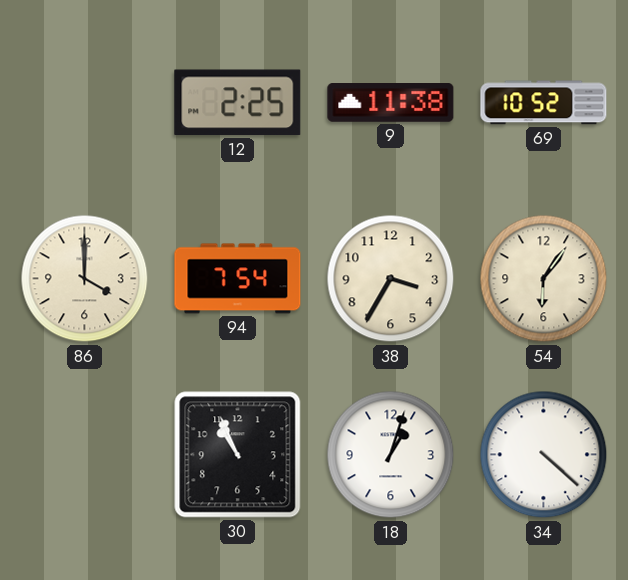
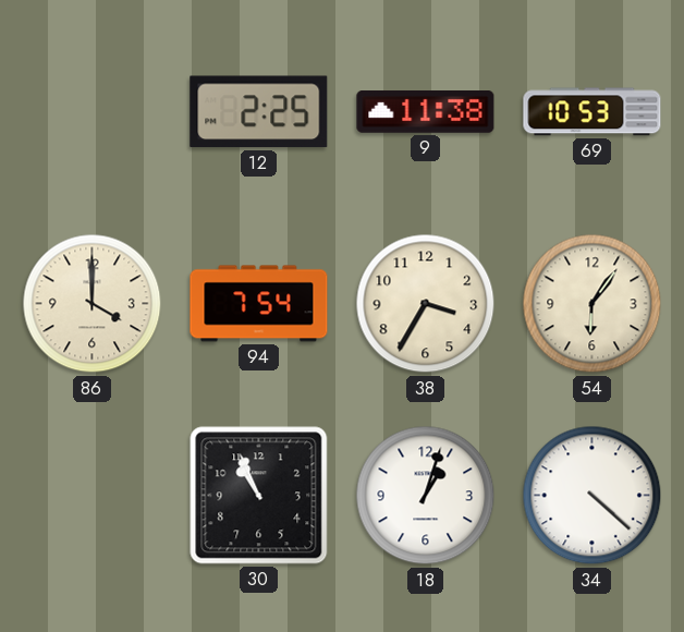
69: 10:52 -> 10:53
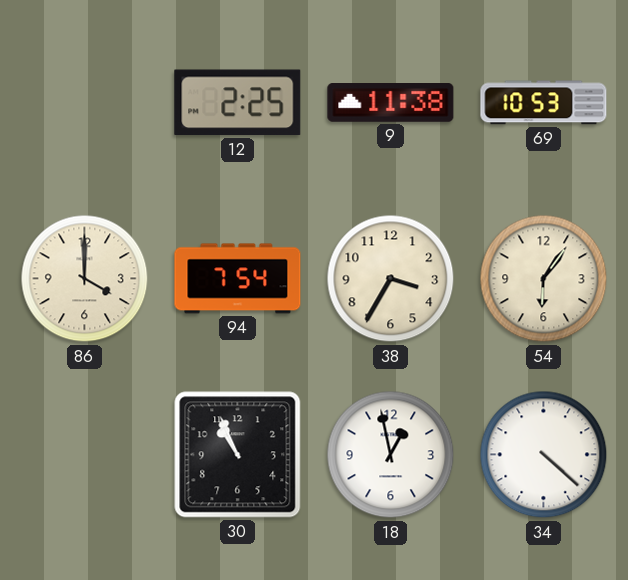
18: 1:03 -> 12:58
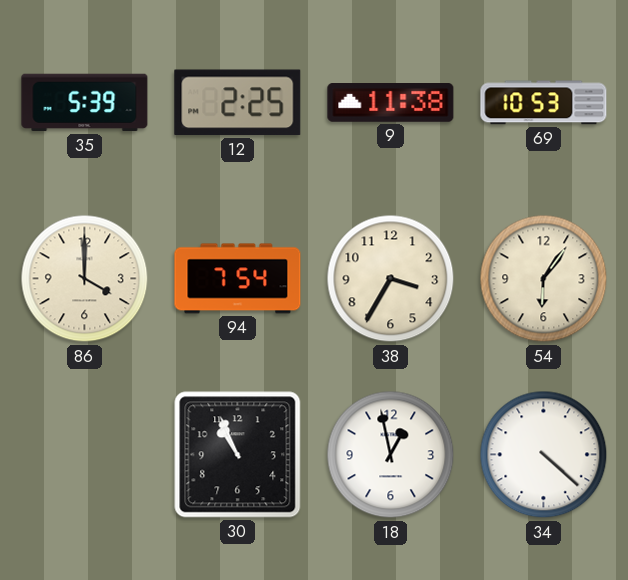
35: none -> 5:39
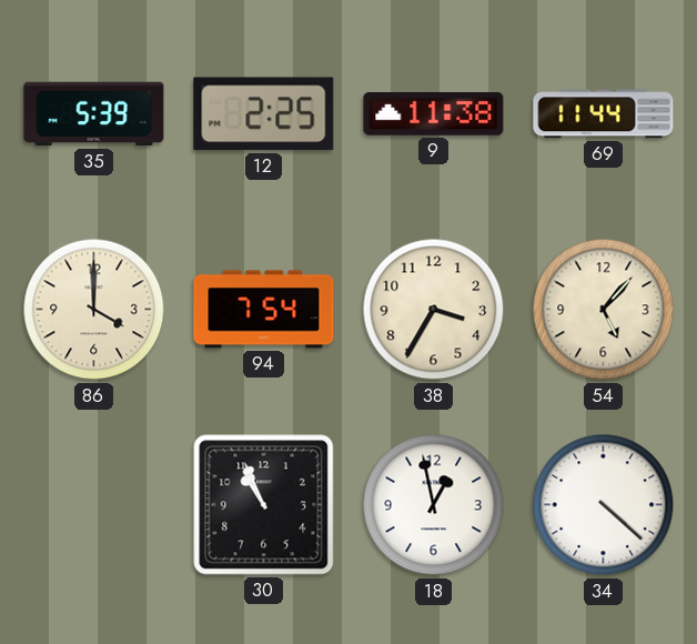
69: 10:53 -> 11:44
54: 6:06 -> 5:07
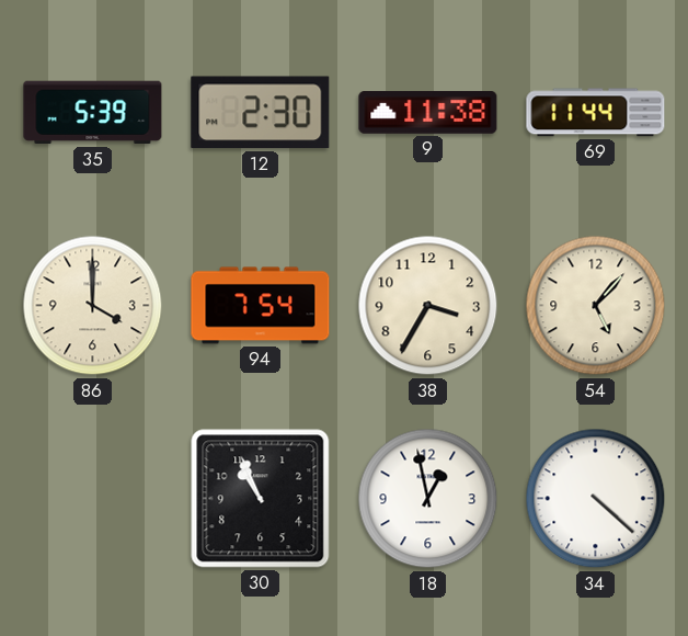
12: 2:25 -> 2:30
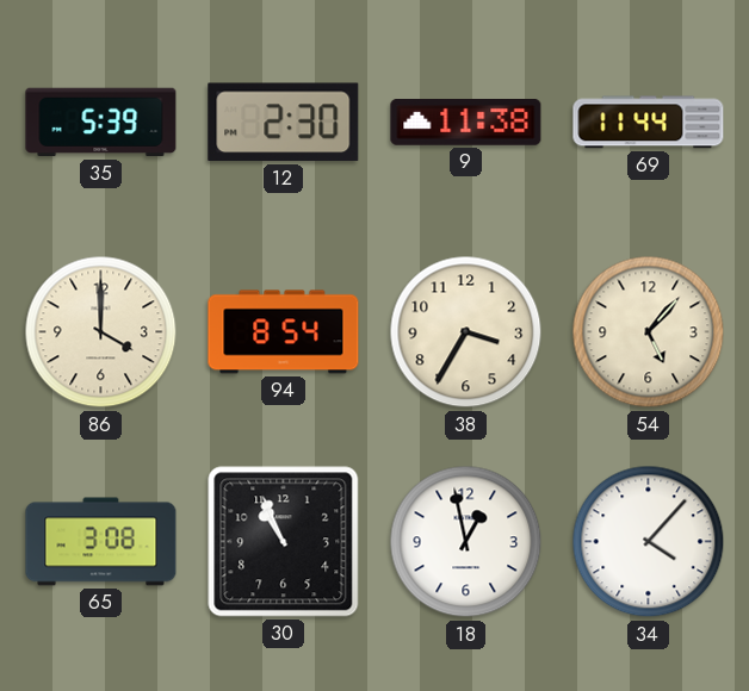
94: 7:54 -> 8:54
65: none -> 3:08
34: 4:22 -> 4:07
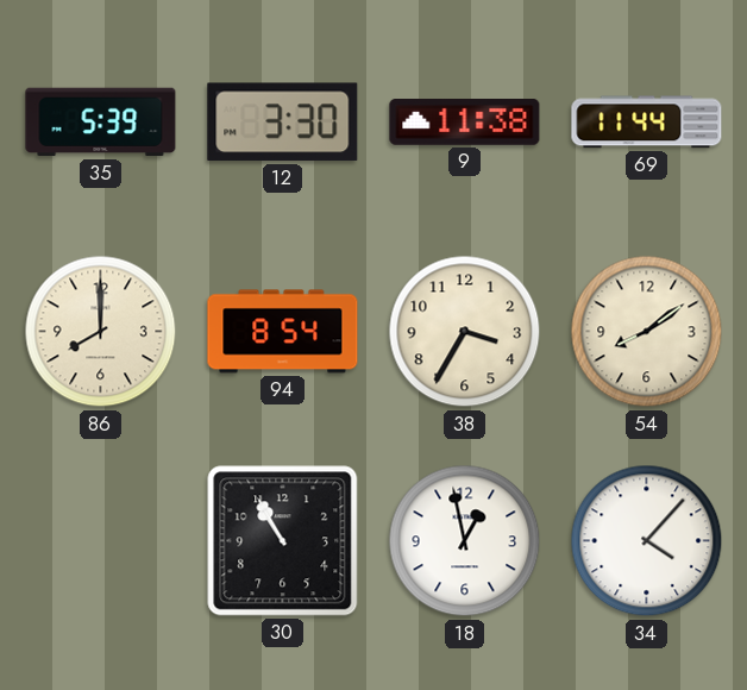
12: 2:30 -> 3:30
86: 4:00 -> 8:00
54: 5:07 -> 8:09
65: 3:08 -> none
30: 10:56 -> 10:55
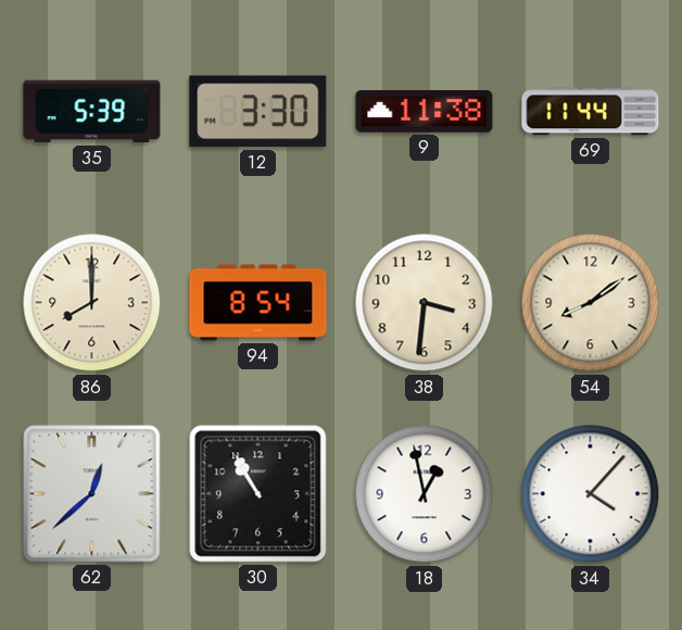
38: 3:35 -> 3:31
62: none -> 12:38
